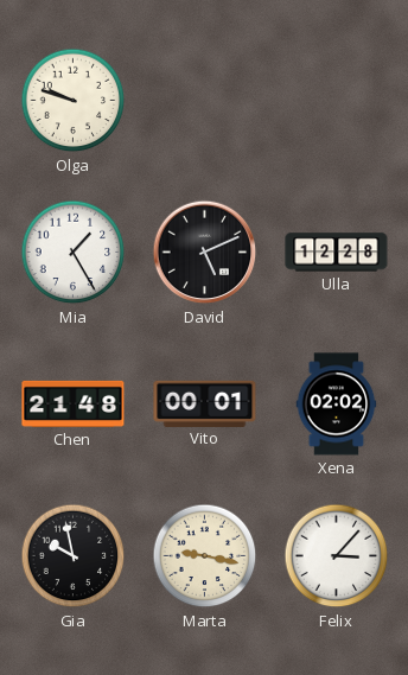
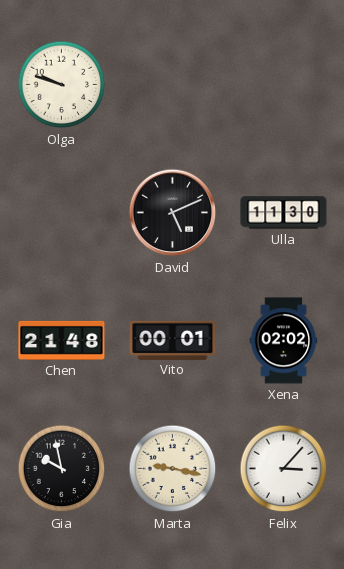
Mia: 1:25 -> none
Ulla: 12:28 -> 11:30
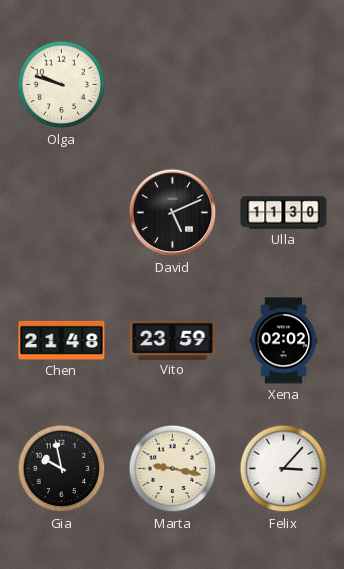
Vito: 00:01 -> 23:59
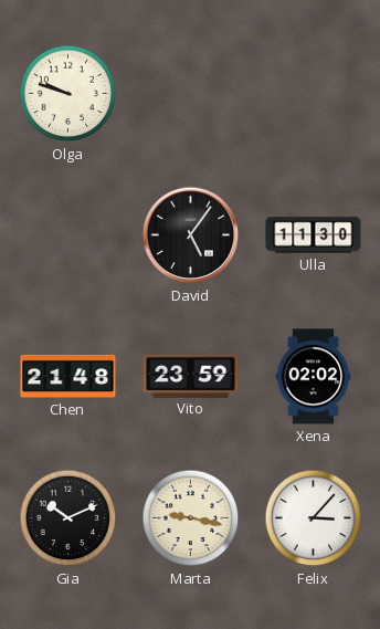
David: 5:11 -> 5:06
Gia: 9:58 -> 10:11
